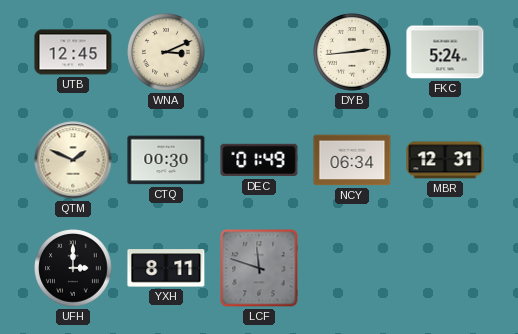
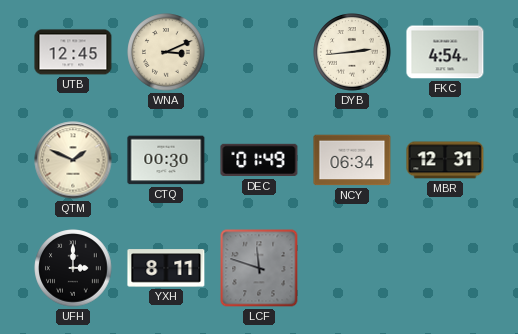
FKC: 5:24 -> 4:54
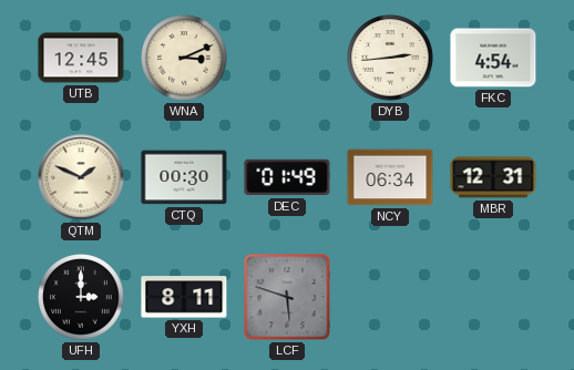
LCF: 11:48 -> 5:48
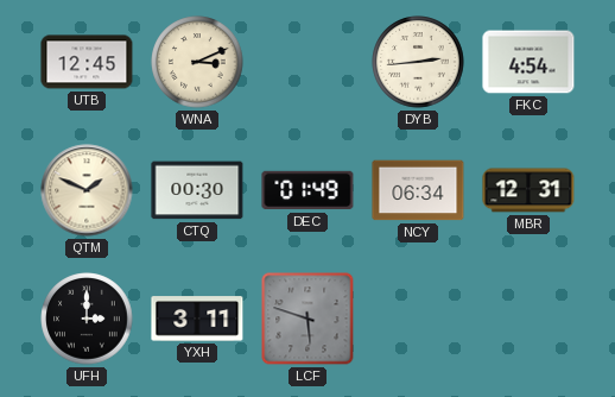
YXH: 8:11 -> 3:11
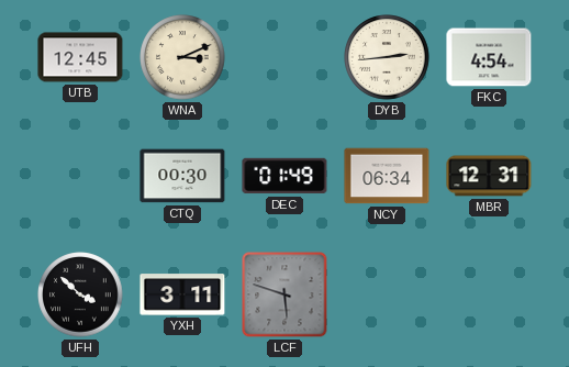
QTM: 1:49 -> none
UFH: 3:00 -> 3:52
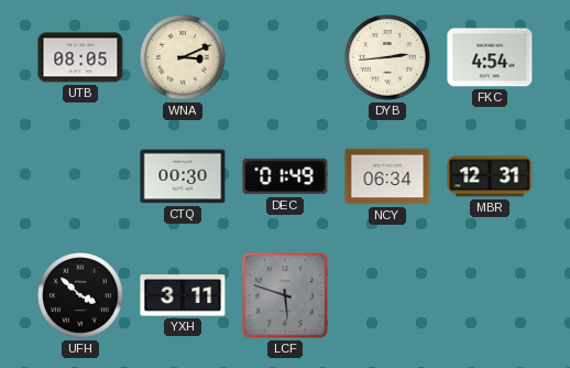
UTB: 12:45 -> 08:05
